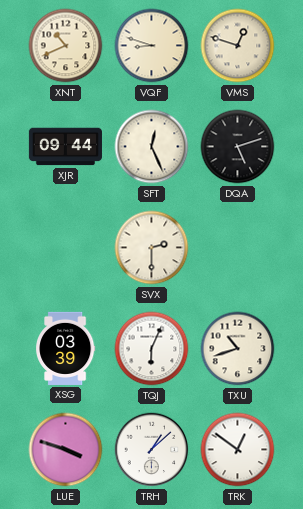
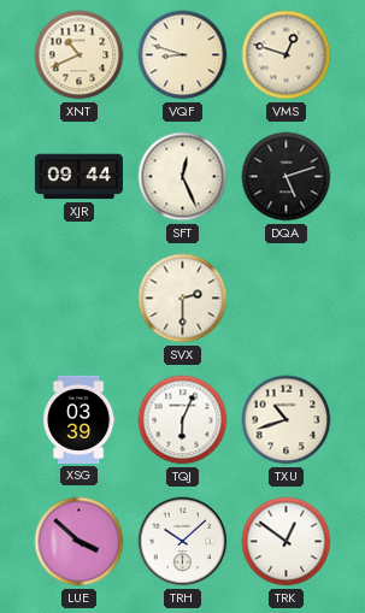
LUE: 3:48 -> 3:52
TRH: 1:08 -> 10:08
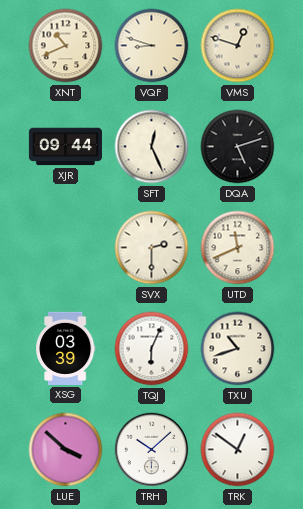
UTD: none -> 11:41
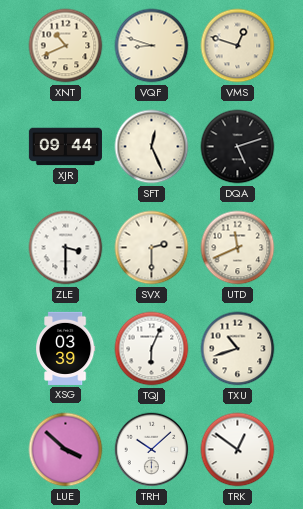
ZLE: none -> 3:30
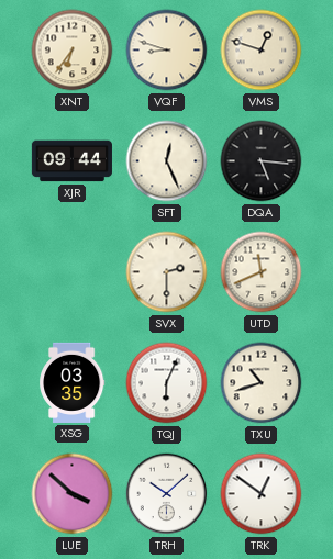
XNT: 10:41 -> 6:36
DQA: 5:12 -> 5:16
ZLE: 3:30 -> none
XSG: 03:39 -> 03:35
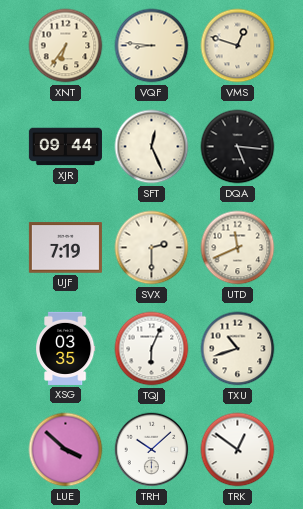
VQF: 8:48 -> 8:46
UJF: none -> 7:19
